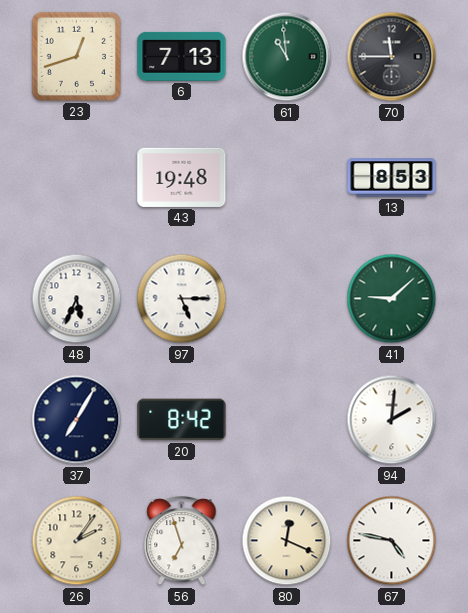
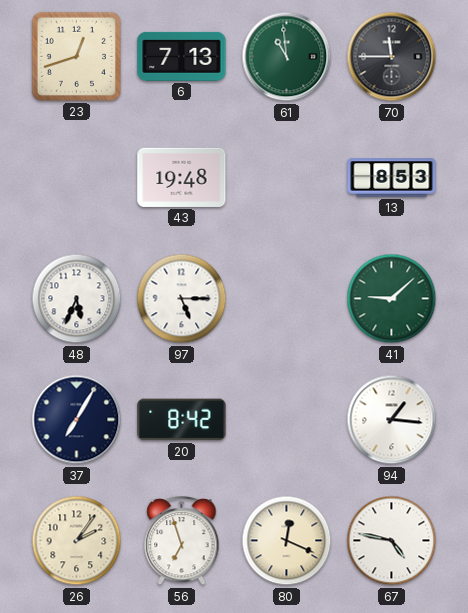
94: 2:01 -> 1:16
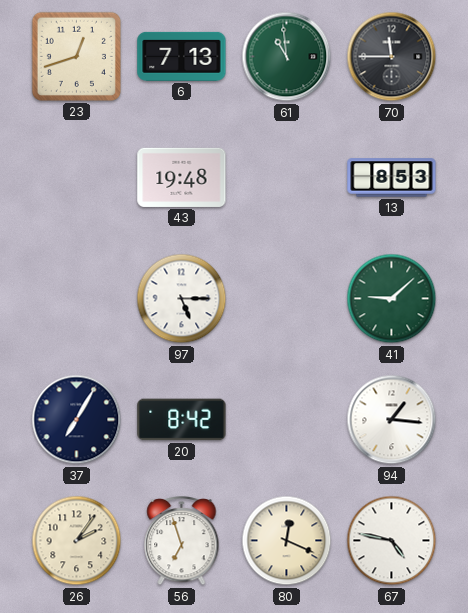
48: 5:34 -> none
